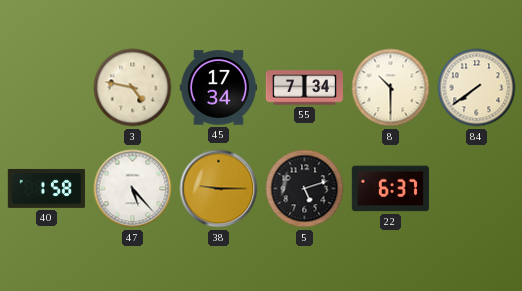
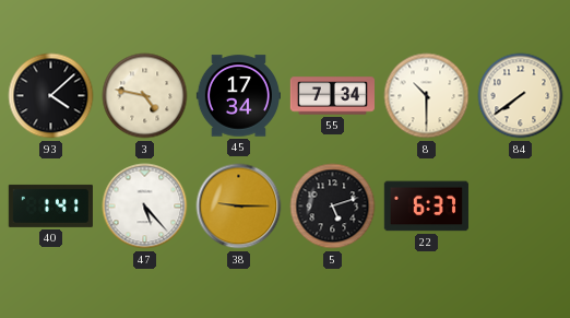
93: none -> 4:08
40: 1:58 -> 1:41
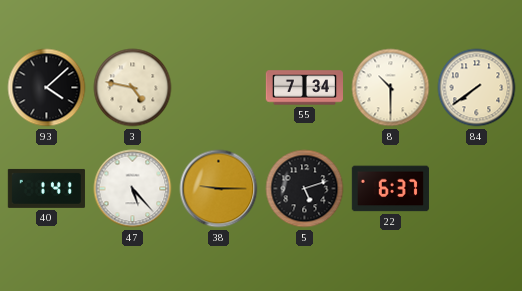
45: 17:34 -> none
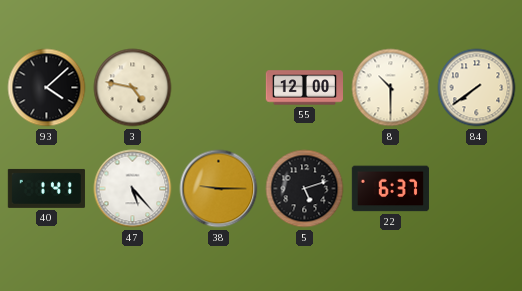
55: 7:34 -> 12:00
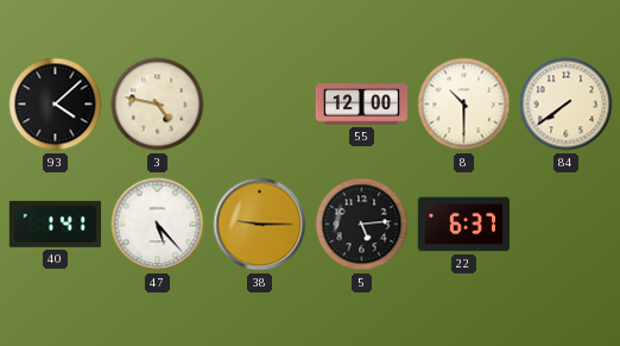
5: 5:12 -> 5:14
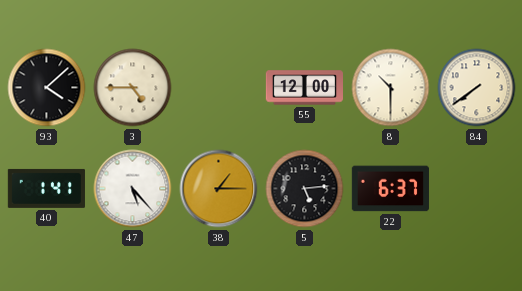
3: 4:47 -> 4:45
38: 9:15 -> 1:15
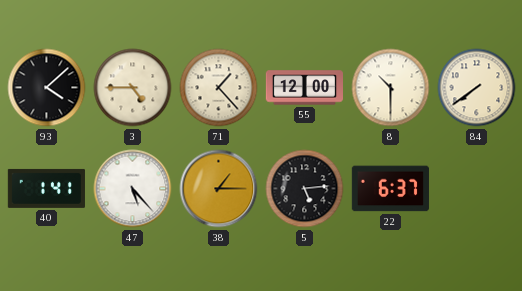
71: none -> 1:23
